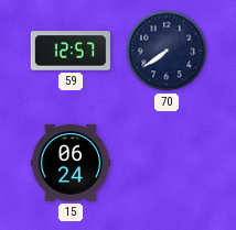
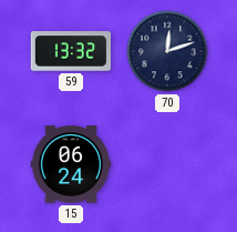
59: 12:57 -> 13:32
70: 7:39 -> 12:12
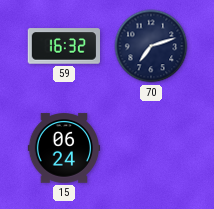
59: 13:32 -> 16:32
70: 12:12 -> 7:12
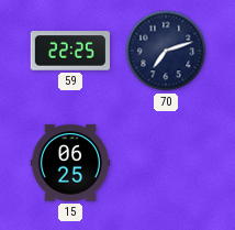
59: 16:32 -> 22:25
15: 06:24 -> 06:25
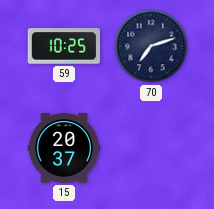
59: 22:25 -> 10:25
15: 06:25 -> 20:37
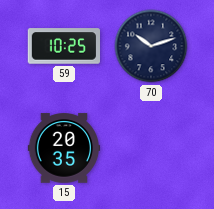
70: 7:12 -> 10:12
15: 20:37 -> 20:35
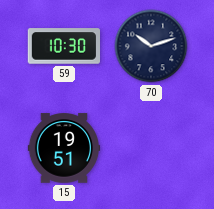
59: 10:25 -> 10:30
15: 20:35 -> 19:51
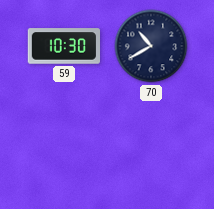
70: 10:12 -> 10:40
15: 19:51 -> none
